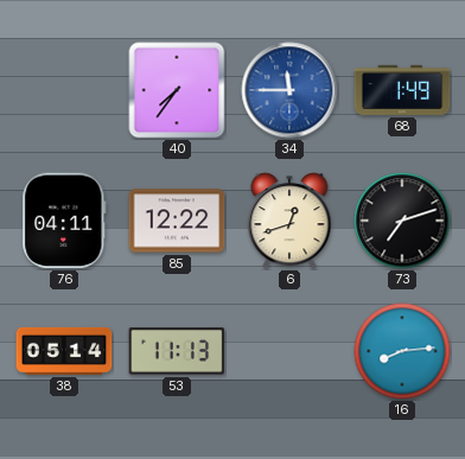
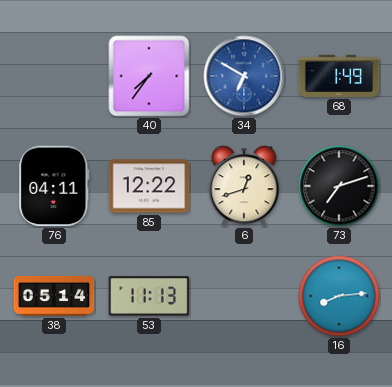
34: 11:45 -> 6:50
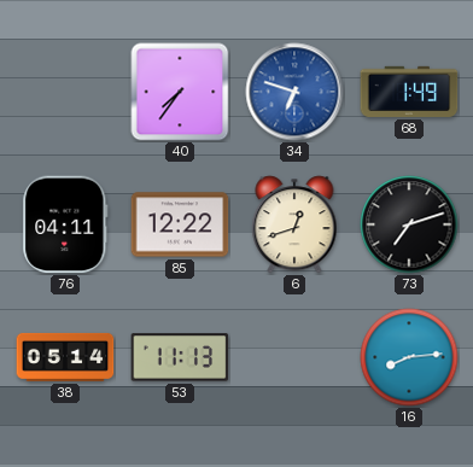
34: 6:50 -> 6:48
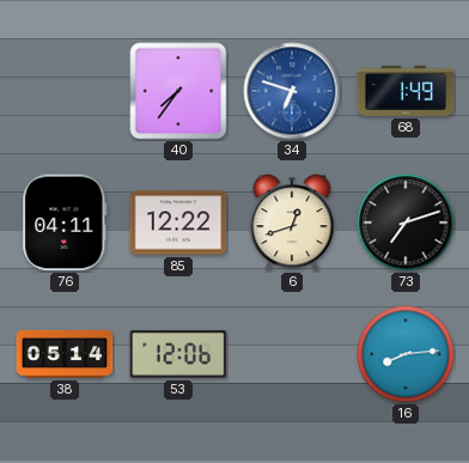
53: 11:13 -> 12:06
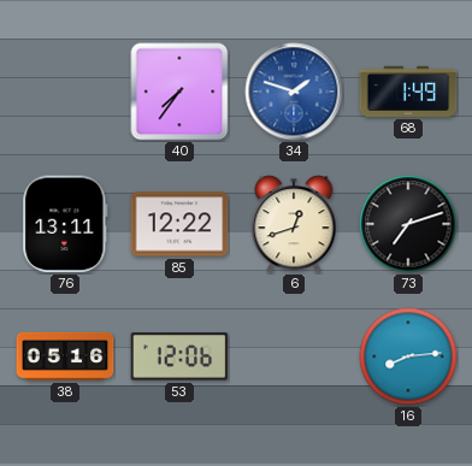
34: 6:48 -> 1:48
76: 04:11 -> 13:11
38: 05:14 -> 05:16
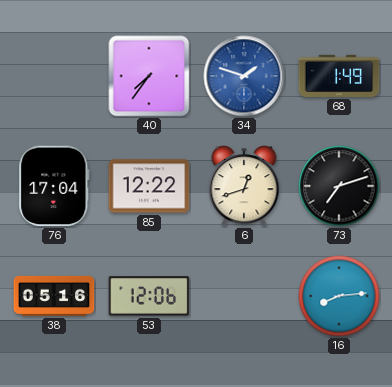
76: 13:11 -> 17:04
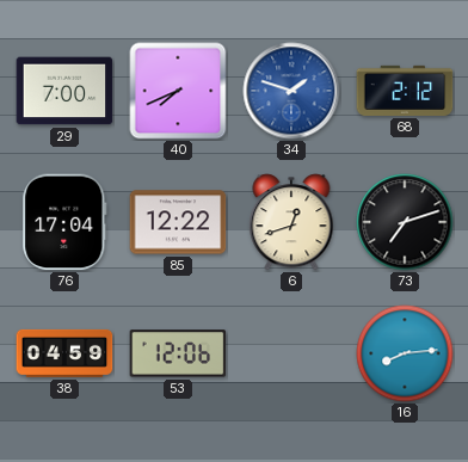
29: none -> 7:00
40: 7:36 -> 7:41
68: 1:49 -> 2:12
38: 05:16 -> 04:59
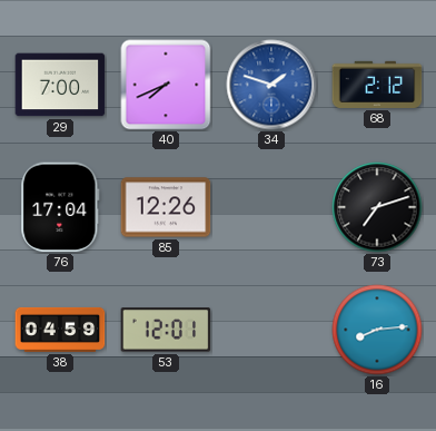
85: 12:22 -> 12:26
6: 12:42 -> none
53: 12:06 -> 12:01
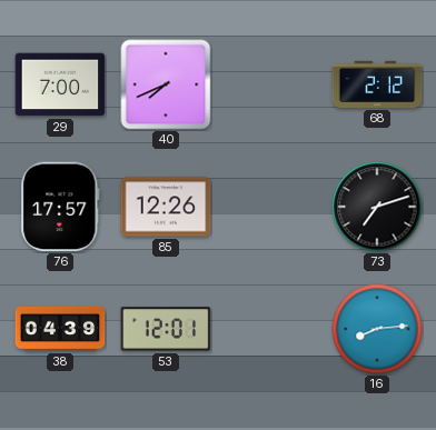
34: 1:48 -> none
76: 17:04 -> 17:57
38: 04:59 -> 04:39
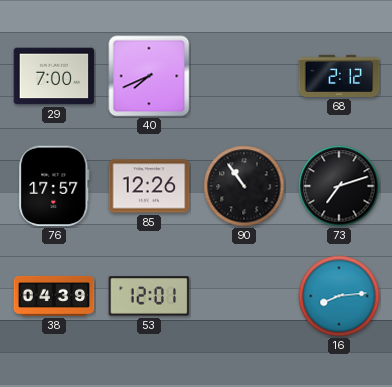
90: none -> 10:54
